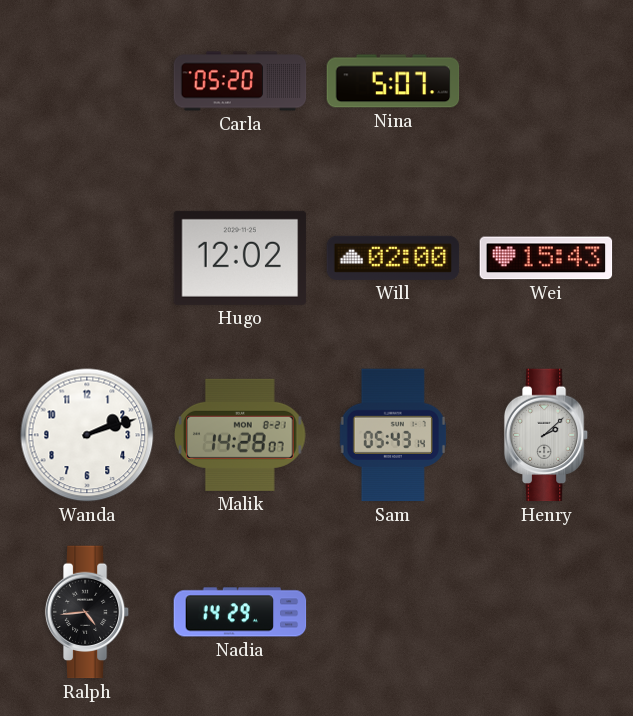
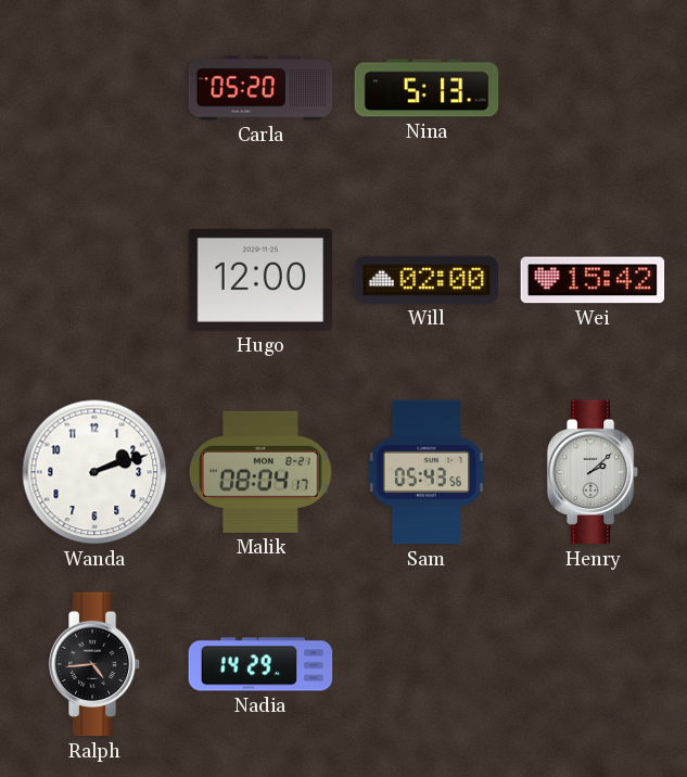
Nina: 5:07 -> 5:13
Hugo: 12:02 -> 12:00
Wei: 15:43 -> 15:42
Malik: 14:28 -> 08:04
Sam: 05:43:14 -> 05:43:56
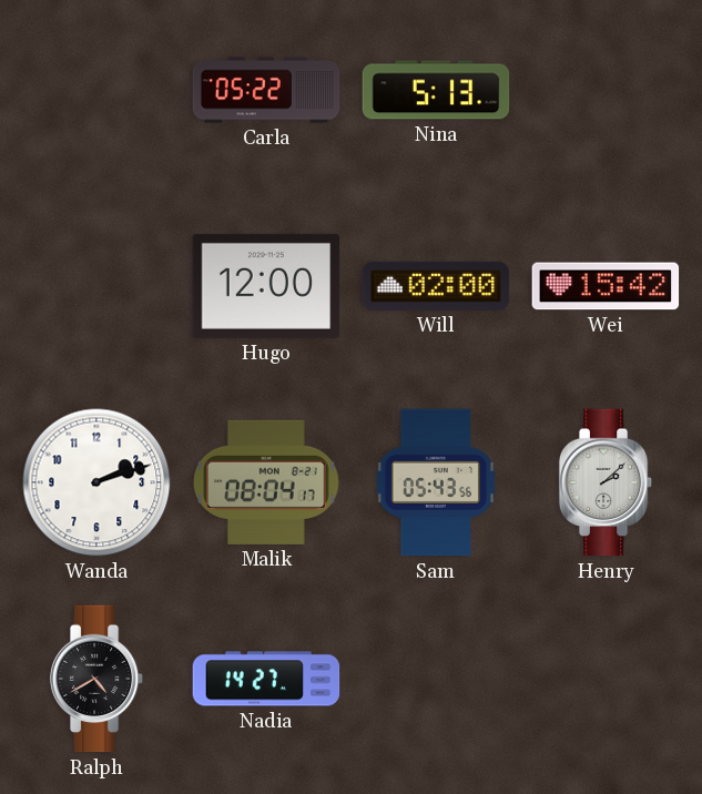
Carla: 05:20 -> 05:22
Ralph: 4:44 -> 4:40
Nadia: 14:29 -> 14:27
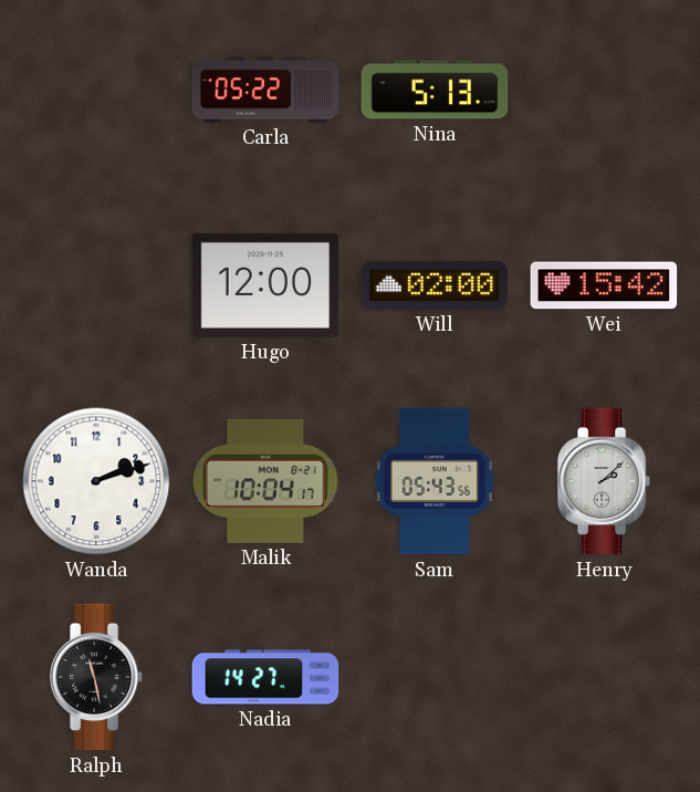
Malik: 08:04 -> 10:04
Ralph: 4:40 -> 11:28
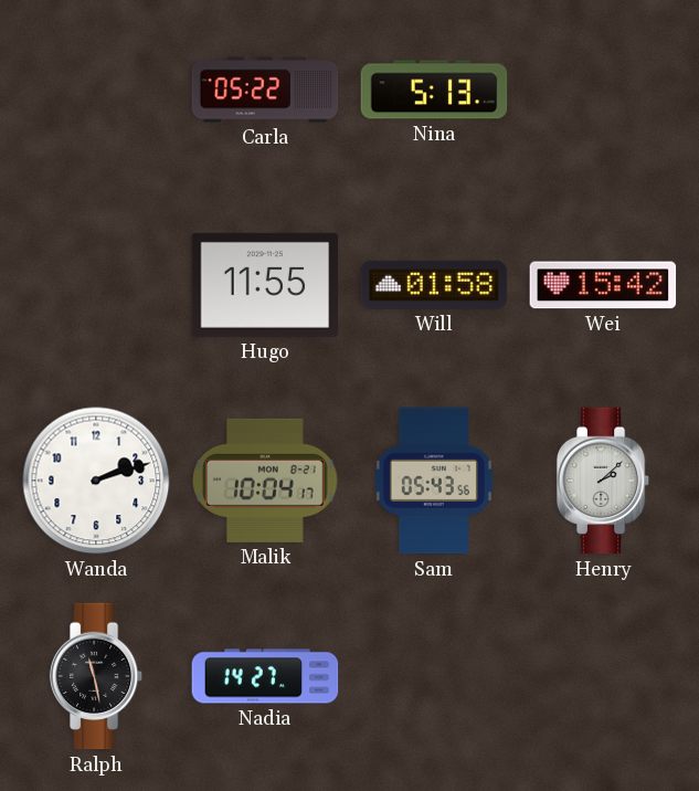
Hugo: 12:00 -> 11:55
Will: 02:00 -> 01:58
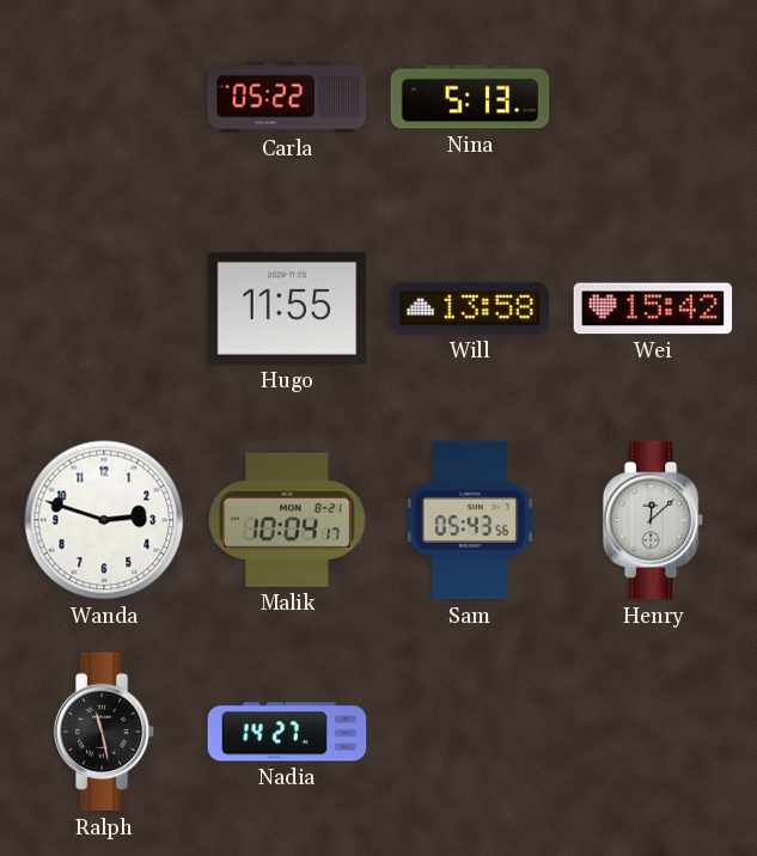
Will: 01:58 -> 13:58
Wanda: 2:12 -> 2:48
Henry: 2:08 -> 12:08
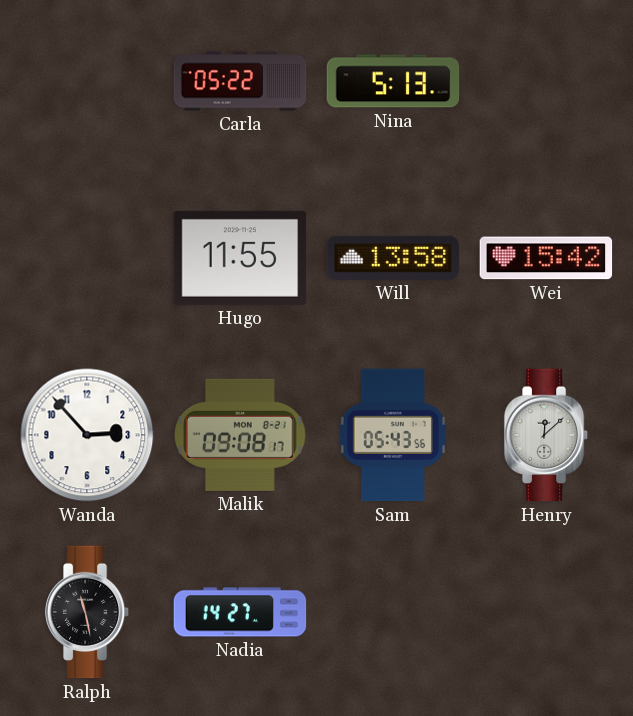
Wanda: 2:48 -> 2:53
Malik: 10:04 -> 09:08
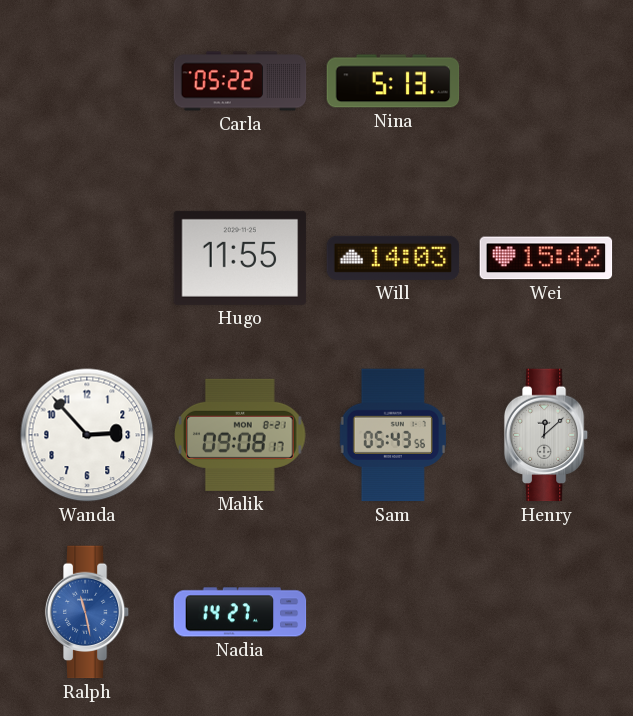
Will: 13:58 -> 14:03
Ralph dial: black -> blue
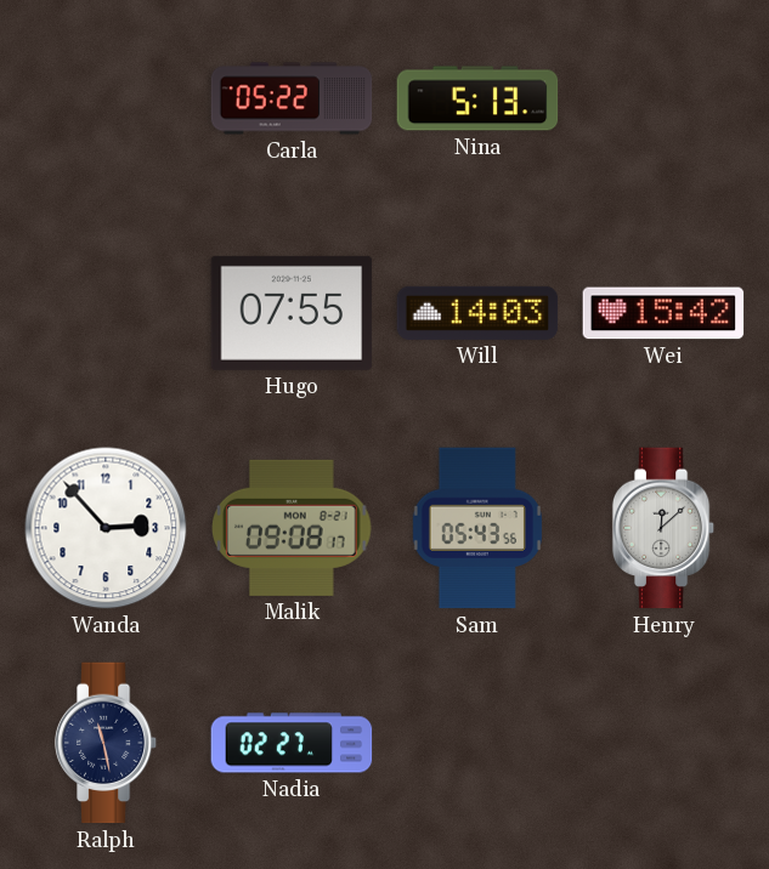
Hugo: 11:55 -> 07:55
Ralph dial: blue -> navy
Nadia: 14:27 -> 02:27
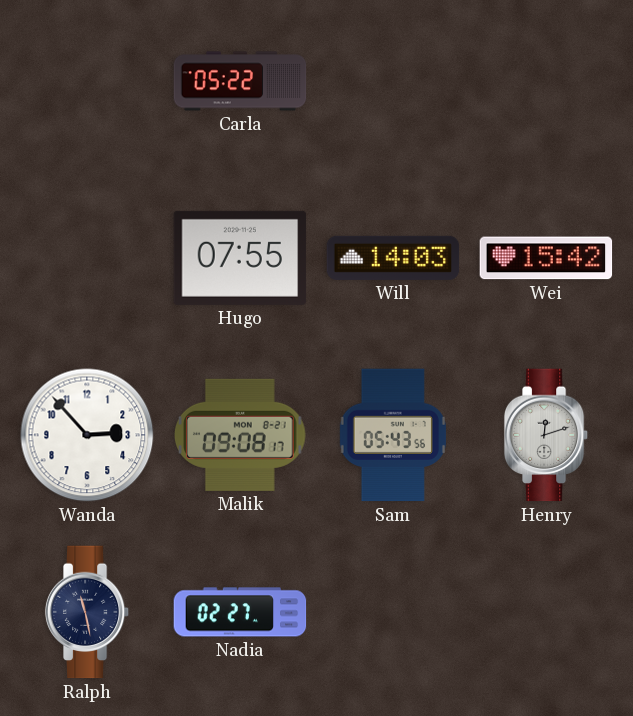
Nina: 5:13 -> none
Henry: 12:08 -> 12:12
